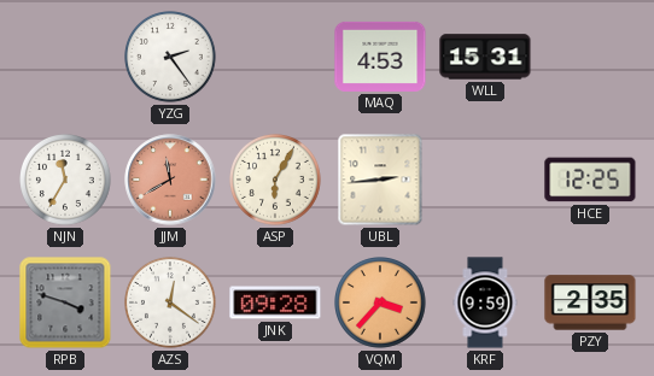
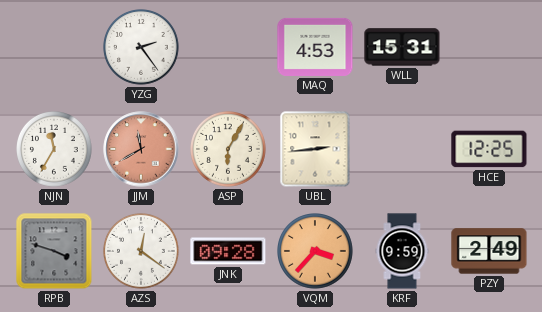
PZY: 2:35 -> 2:49
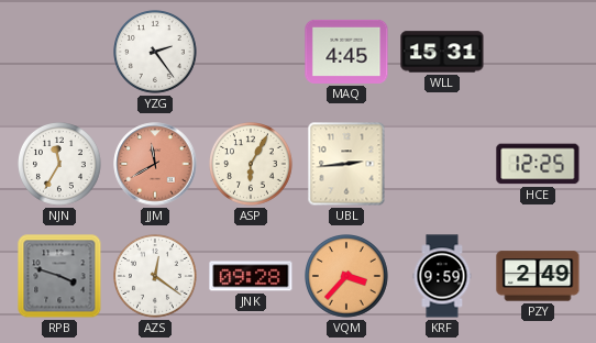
MAQ: 4:53 -> 4:45
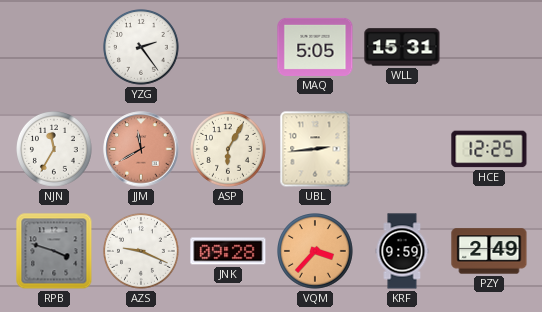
MAQ: 4:45 -> 5:05
AZS: 12:21 -> 9:19
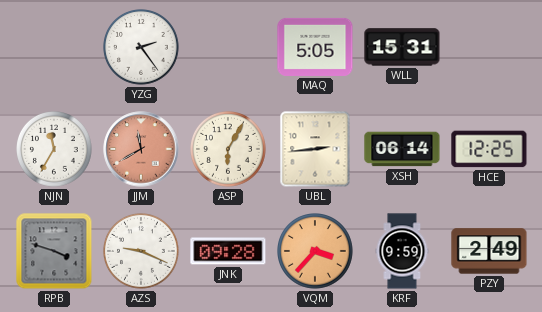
XSH: none -> 06:14
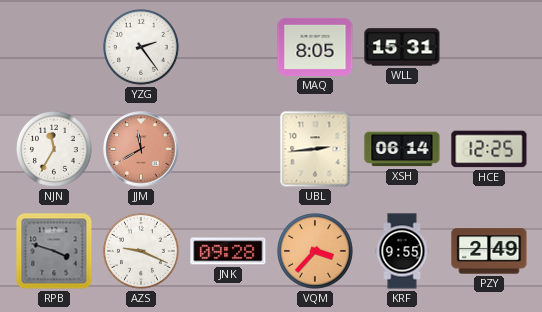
MAQ: 5:05 -> 8:05
ASP: 6:05 -> none
KRF: 9:59 -> 9:55
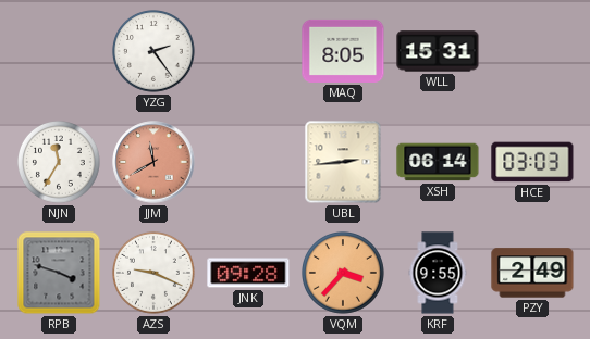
HCE: 12:25 -> 03:03
